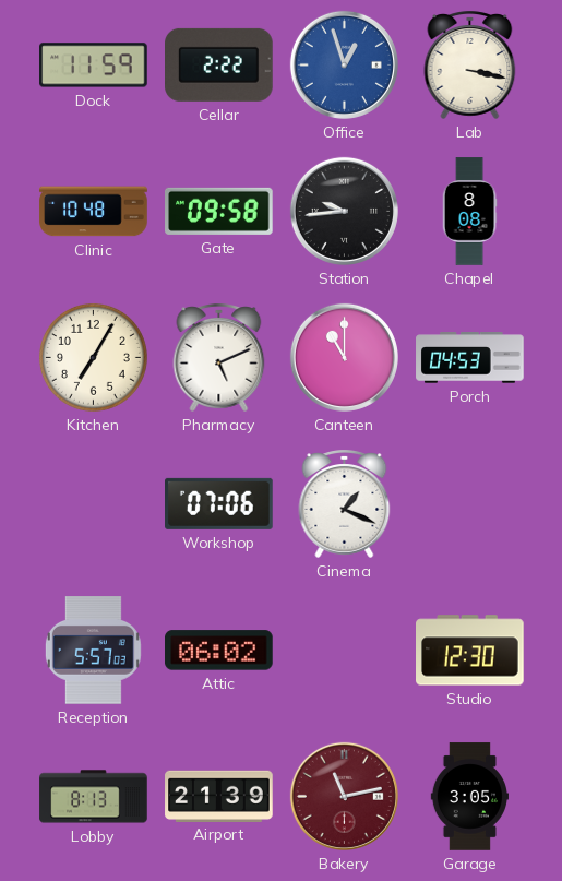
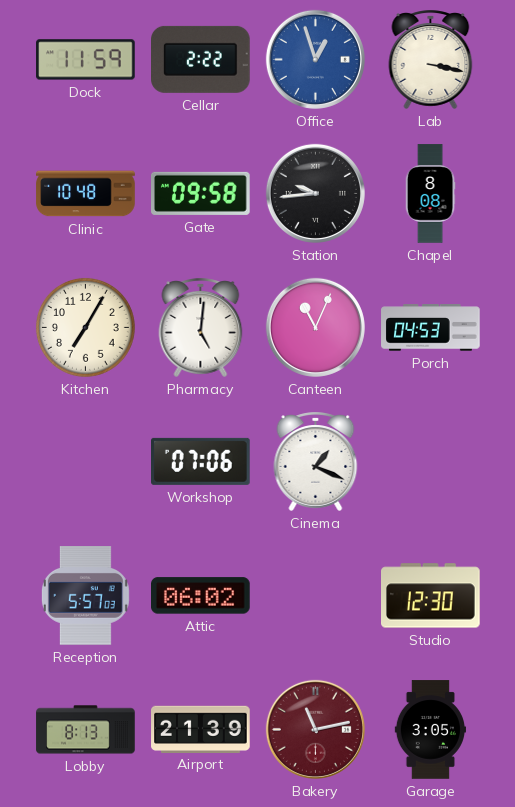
Pharmacy: 5:11 -> 5:01
Canteen: 11:00 -> 11:04
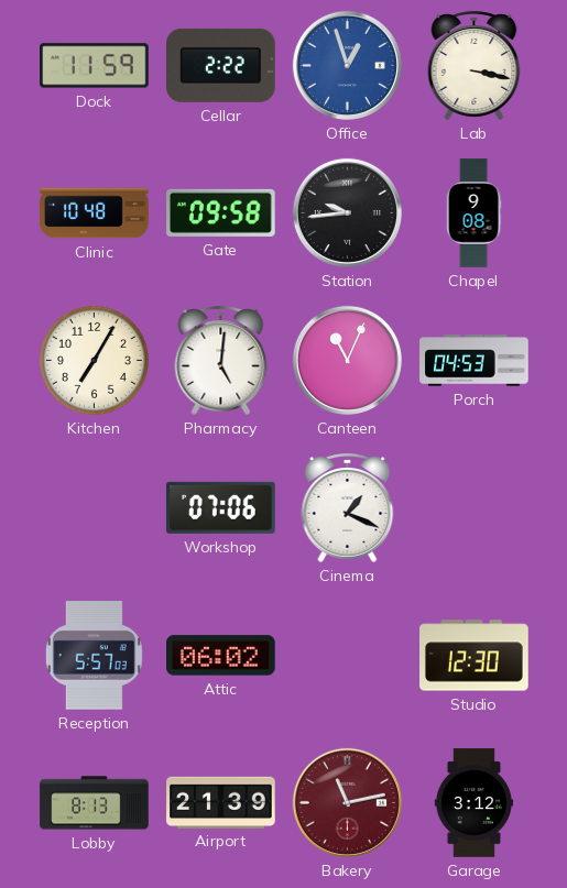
Chapel: 8:08 -> 9:08
Garage: 3:05 -> 3:12
